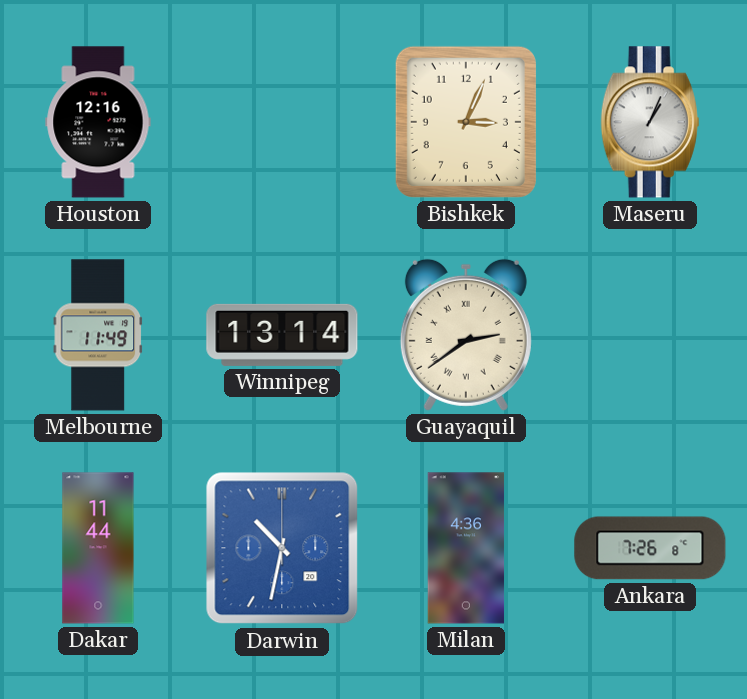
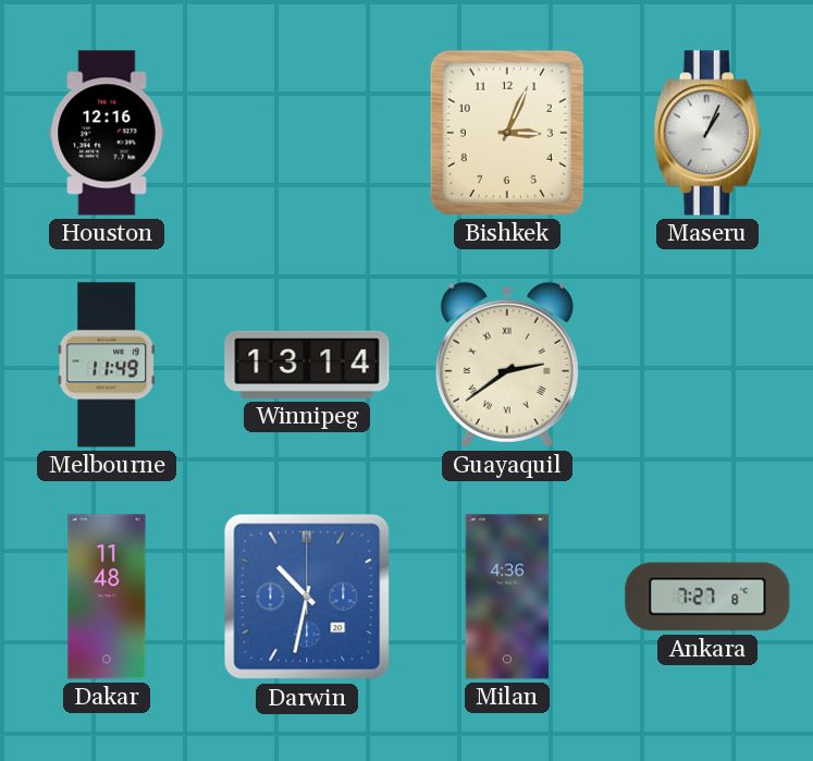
Dakar: 11:44 -> 11:48
Ankara: 7:26 -> 7:27
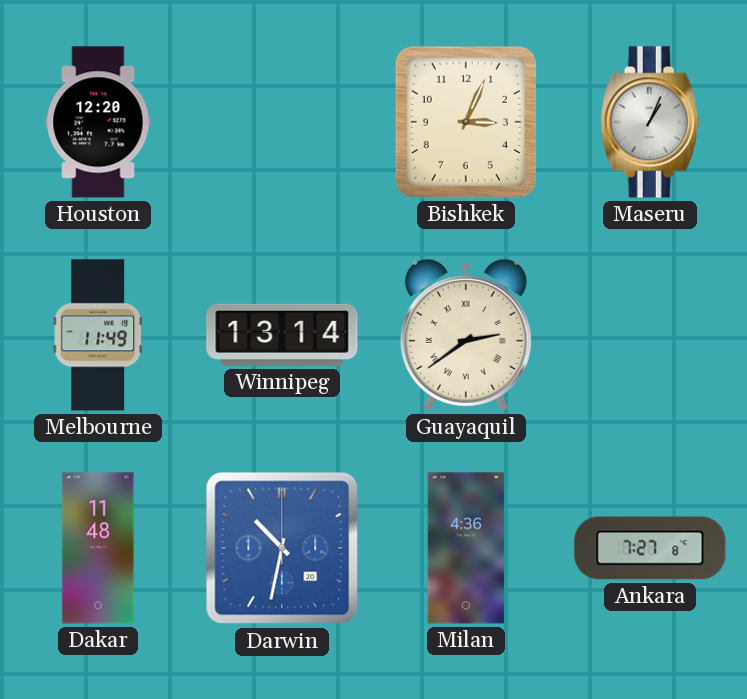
Houston: 12:16 -> 12:20
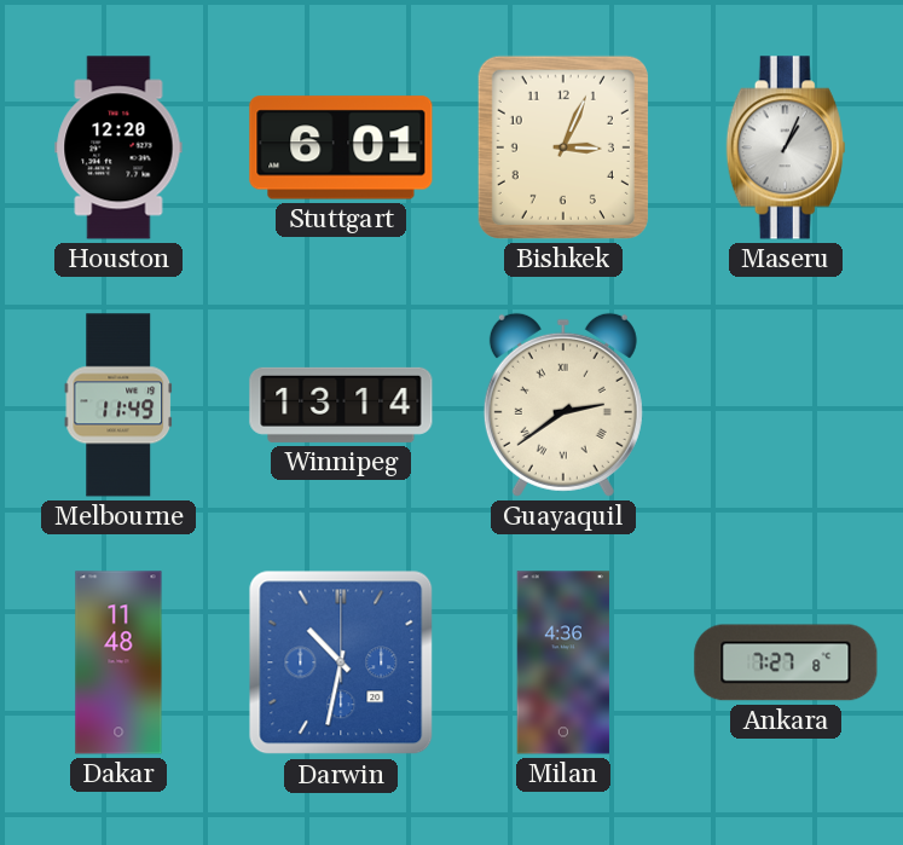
Stuttgart: none -> 6:01
